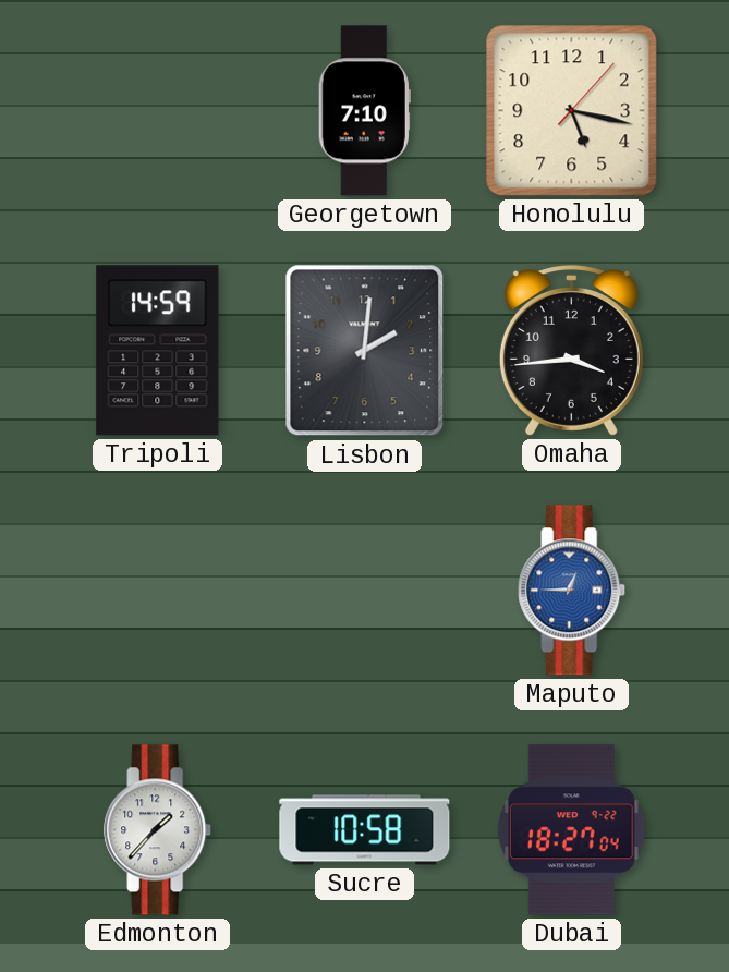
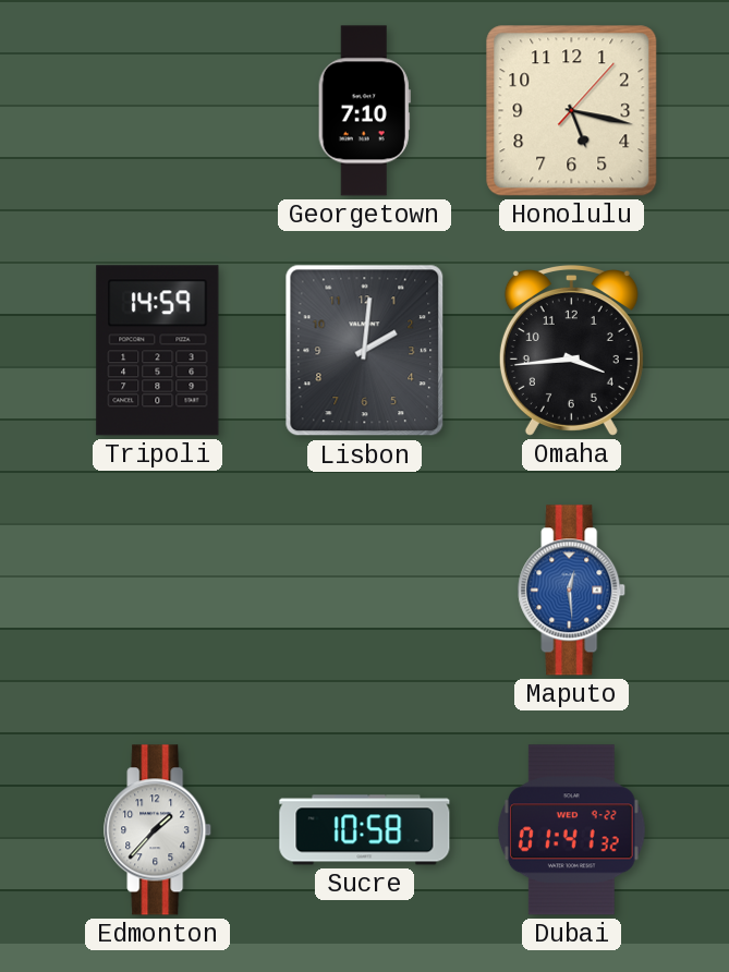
Maputo: 12:45 -> 12:29
Dubai: 18:27 -> 01:41
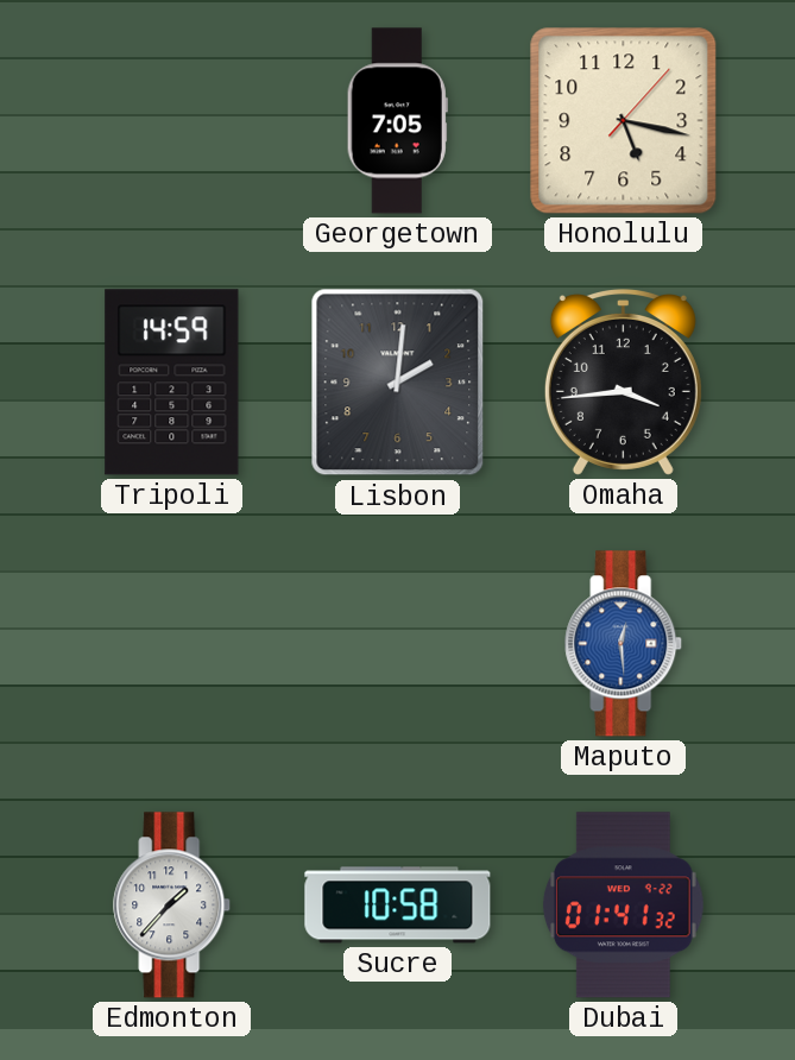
Georgetown: 7:10 -> 7:05
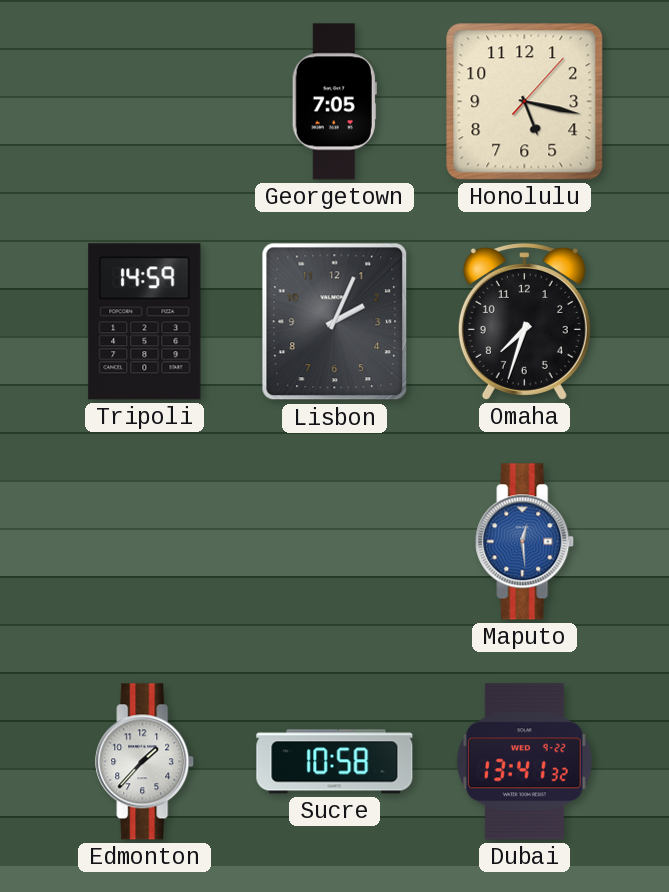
Lisbon: 2:01 -> 2:04
Omaha: 3:44 -> 7:33
Dubai: 01:41 -> 13:41
